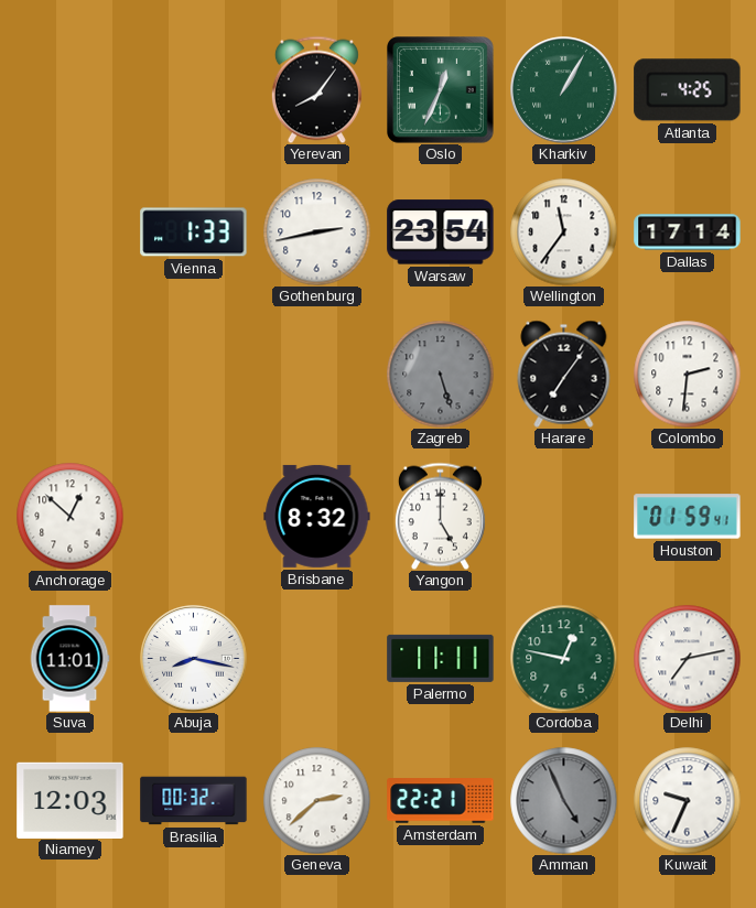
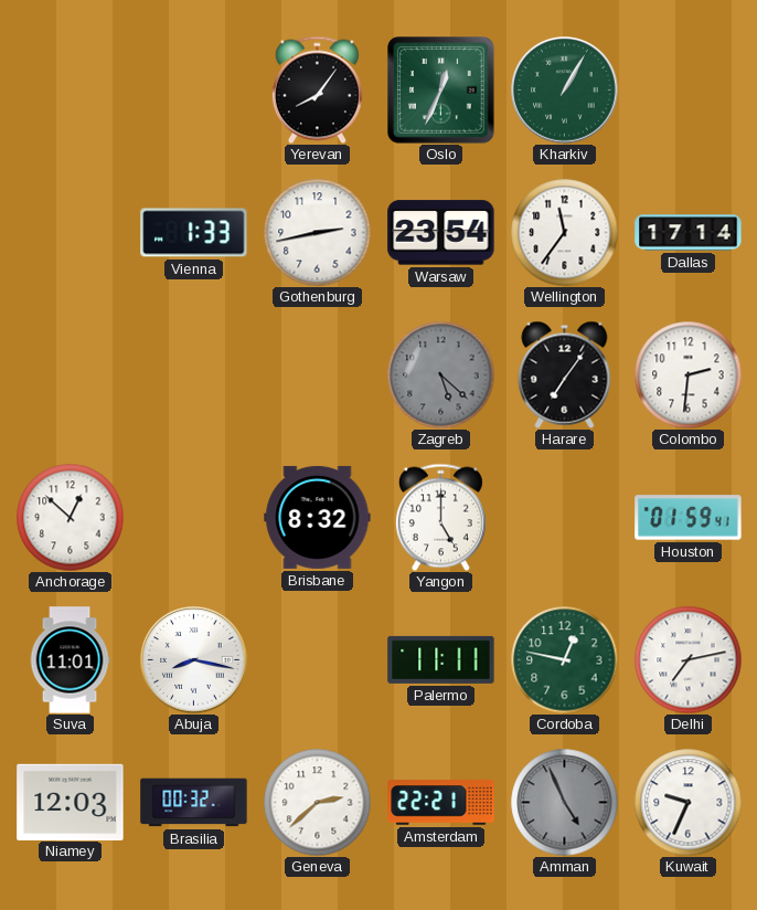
Atlanta: 4:25 -> none
Zagreb: 5:27 -> 5:22
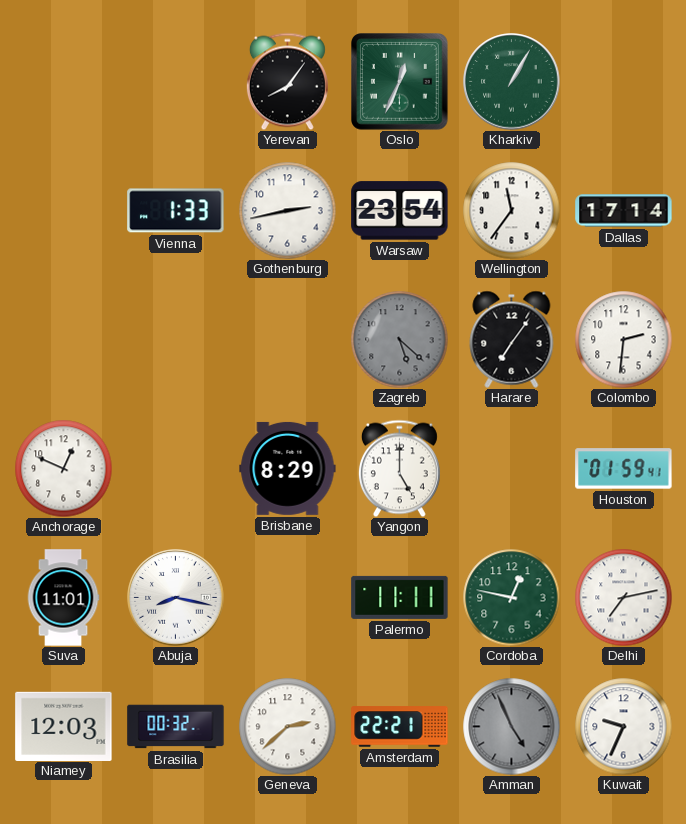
Anchorage: 12:52 -> 12:49
Brisbane: 8:32 -> 8:29
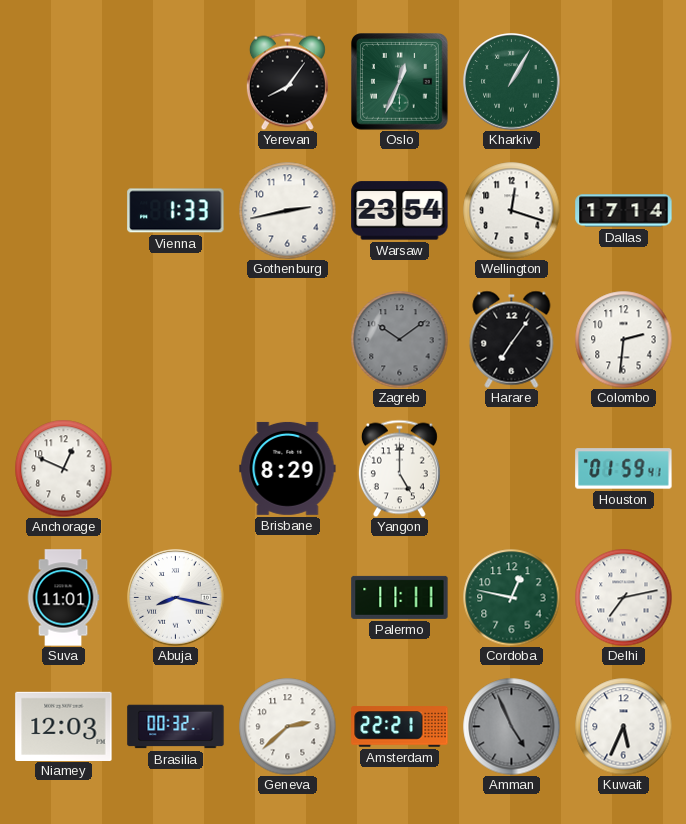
Wellington: 11:36 -> 12:18
Zagreb: 5:22 -> 10:09
Kuwait: 9:34 -> 5:34
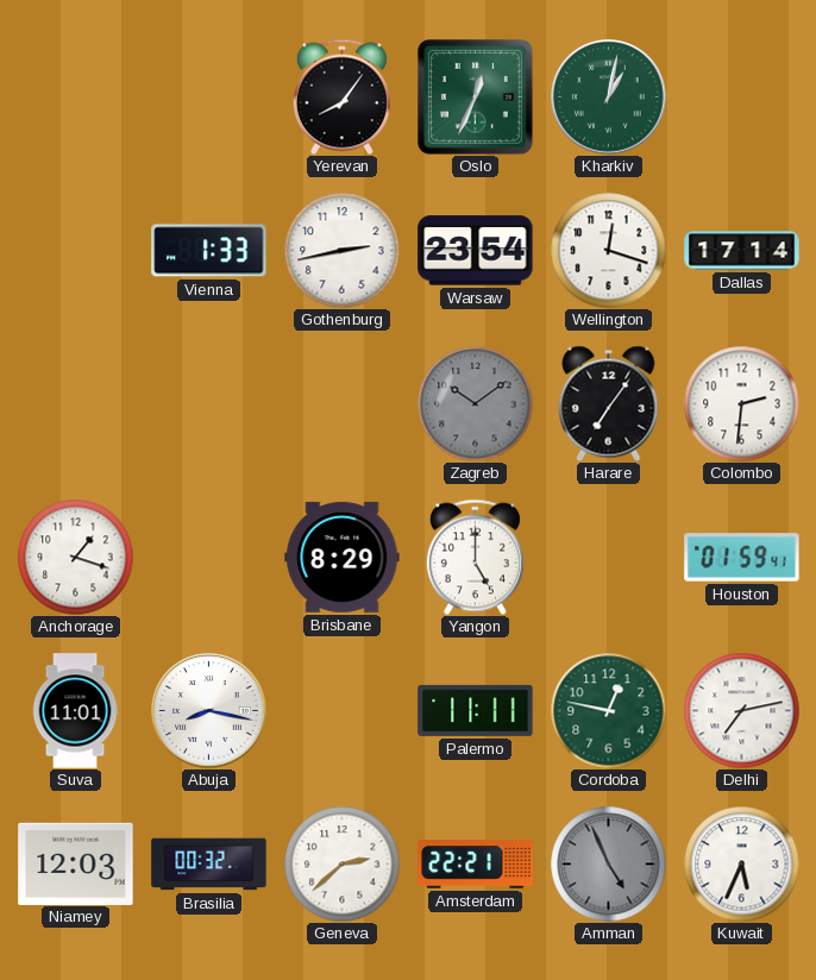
Kharkiv: 1:05 -> 1:02
Anchorage: 12:49 -> 1:18
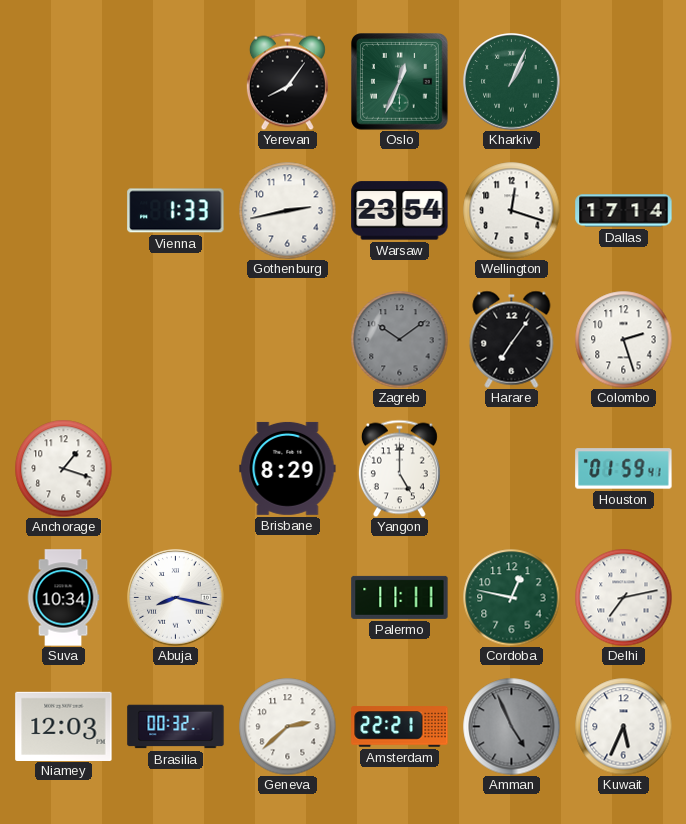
Kharkiv: 1:02 -> 1:04
Colombo: 2:31 -> 2:27
Suva: 11:01 -> 10:34
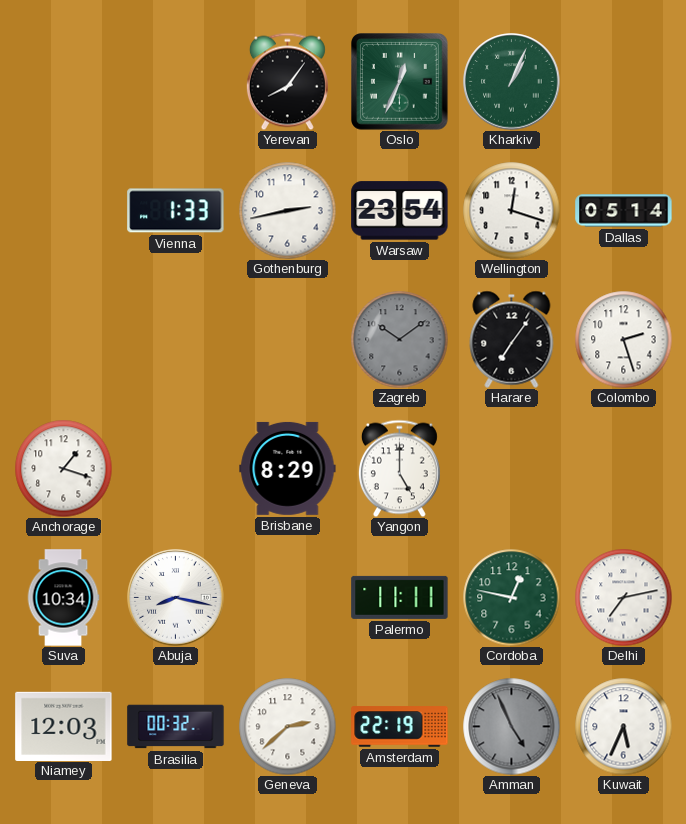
Dallas: 17:14 -> 05:14
Houston: 01:59 -> none
Amsterdam: 22:21 -> 22:19
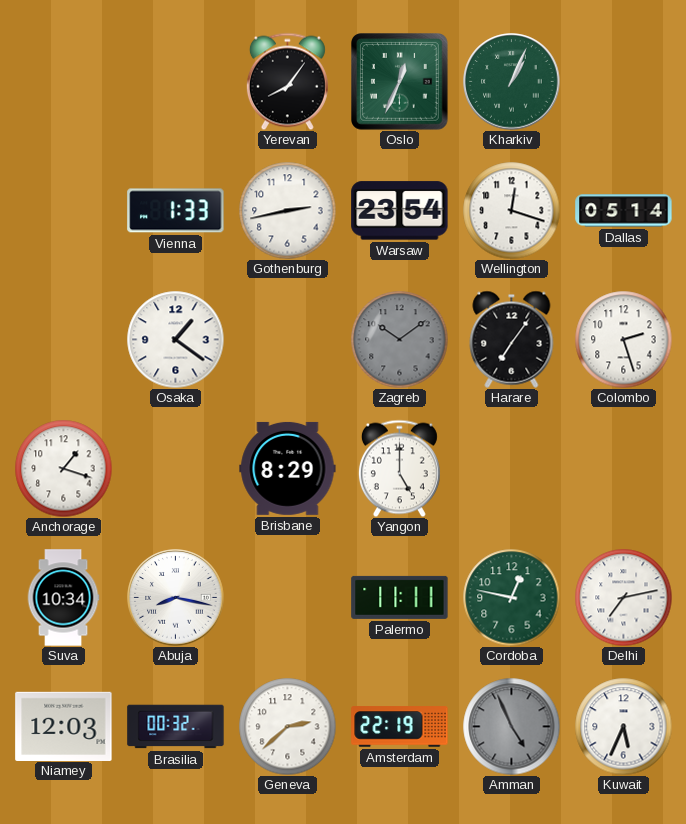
Osaka: none -> 1:21
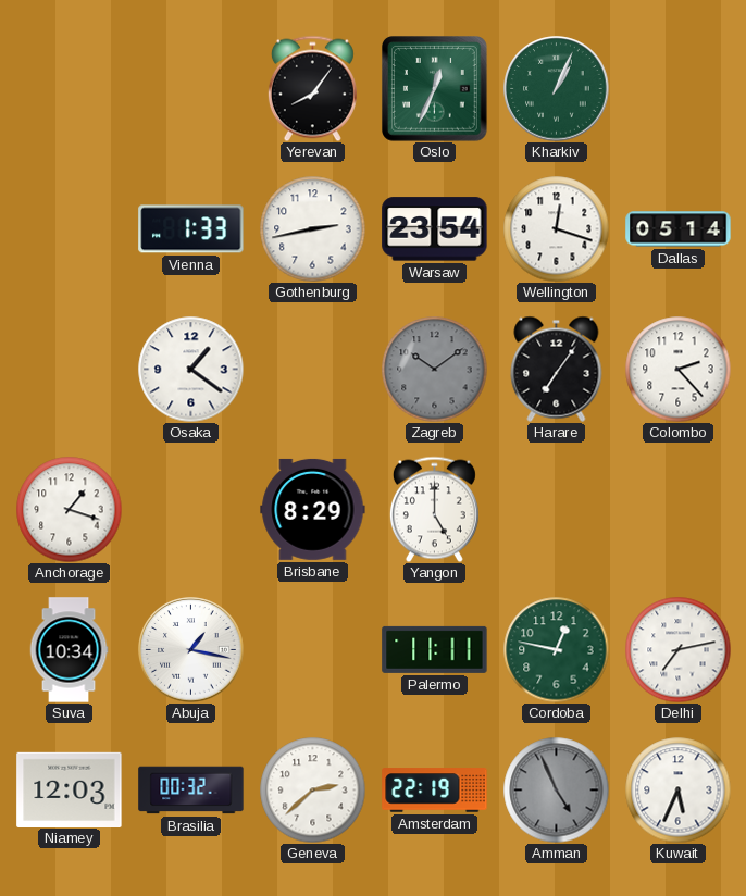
Colombo: 2:27 -> 2:23
Abuja: 8:17 -> 1:17
